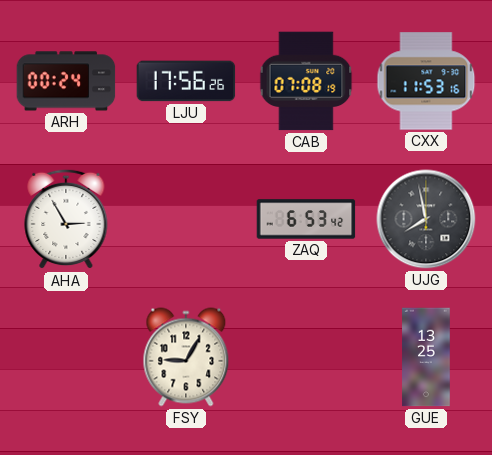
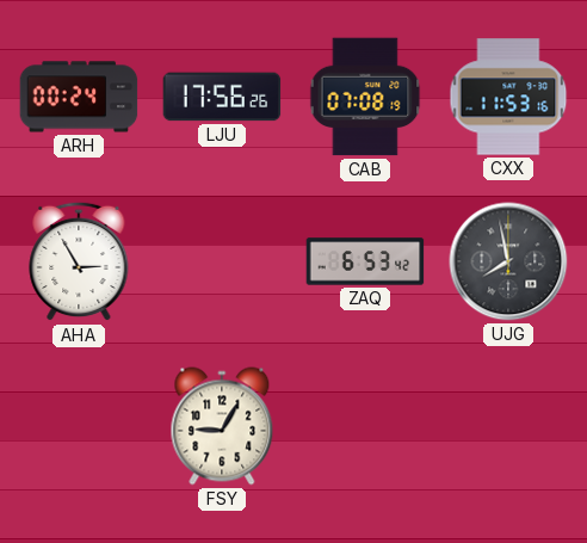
GUE: 13:25 -> none
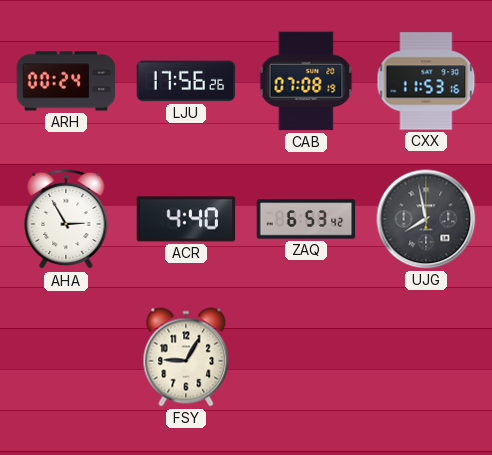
ACR: none -> 4:40
